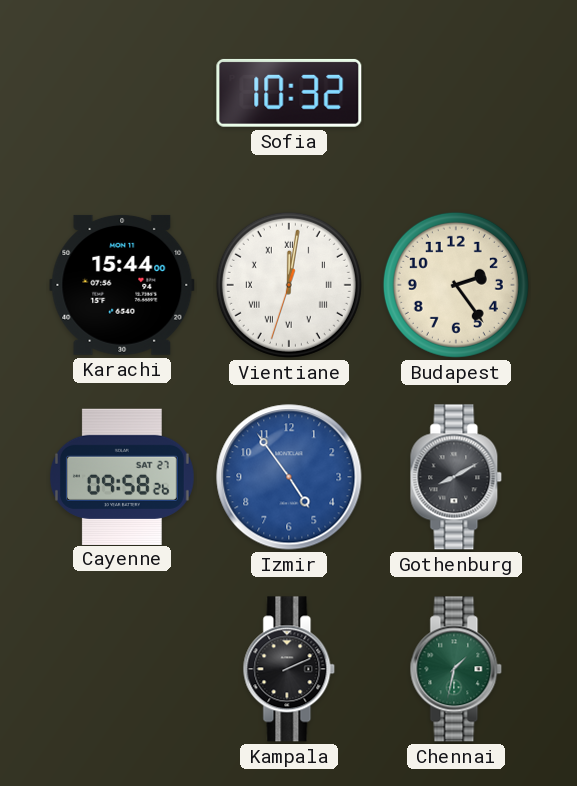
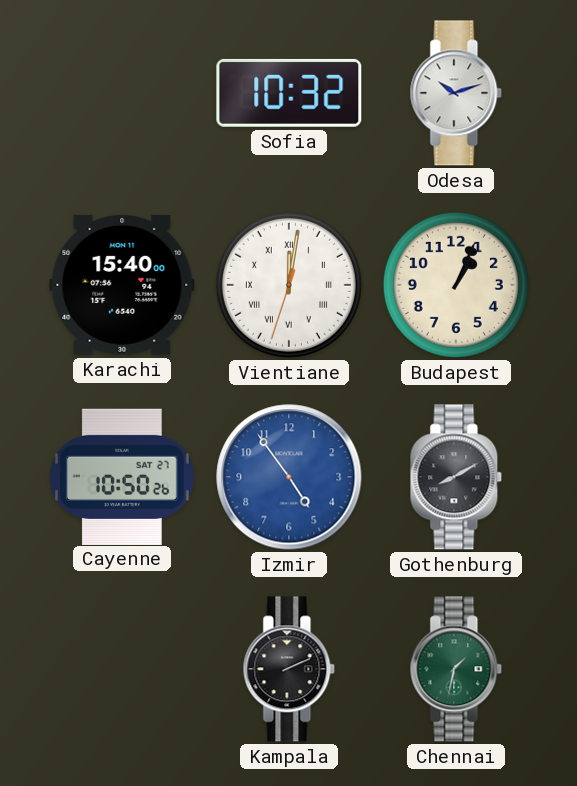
Odesa: none -> 10:12
Karachi: 15:44 -> 15:40
Budapest: 2:24 -> 1:04
Cayenne: 09:58 -> 10:50
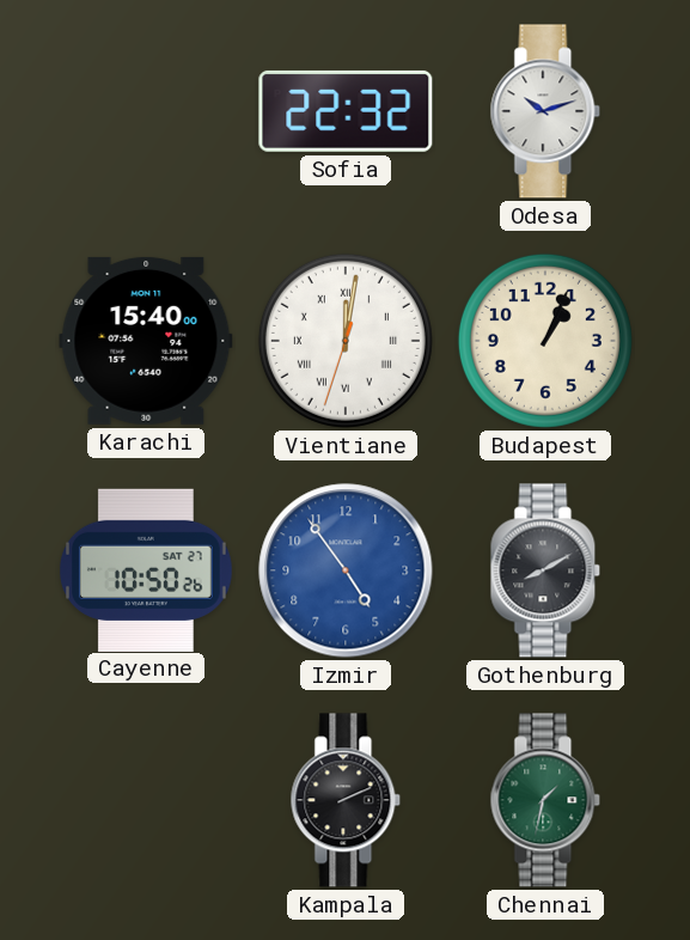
Sofia: 10:32 -> 22:32
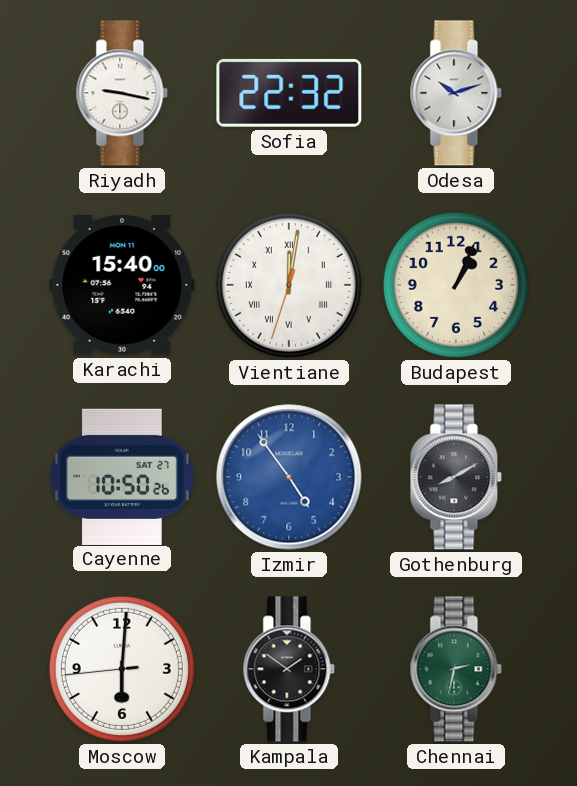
Riyadh: none -> 9:17
Moscow: none -> 6:00
Kampala: 2:11 -> 1:51
Chennai: 1:32 -> 2:32
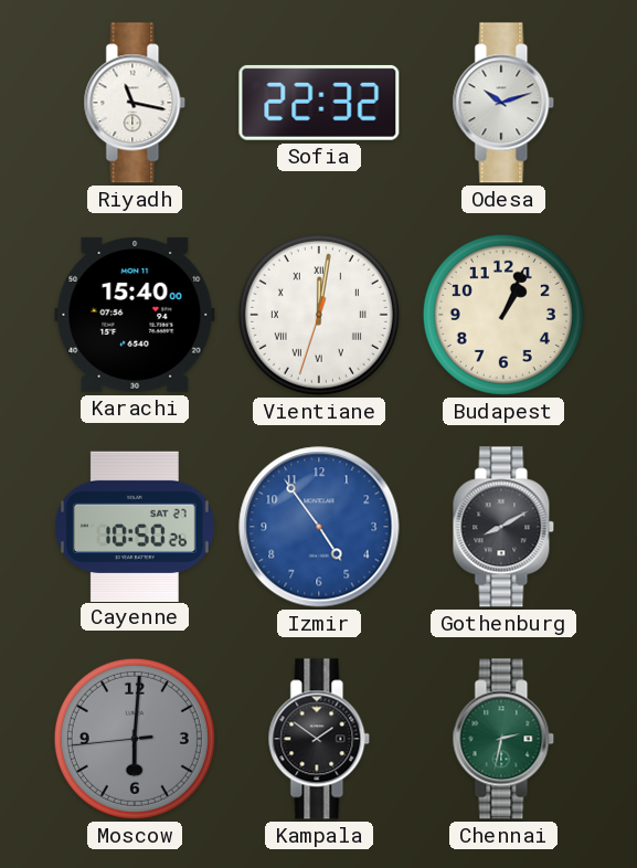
Riyadh: 9:17 -> 11:17
Moscow dial: white -> grey
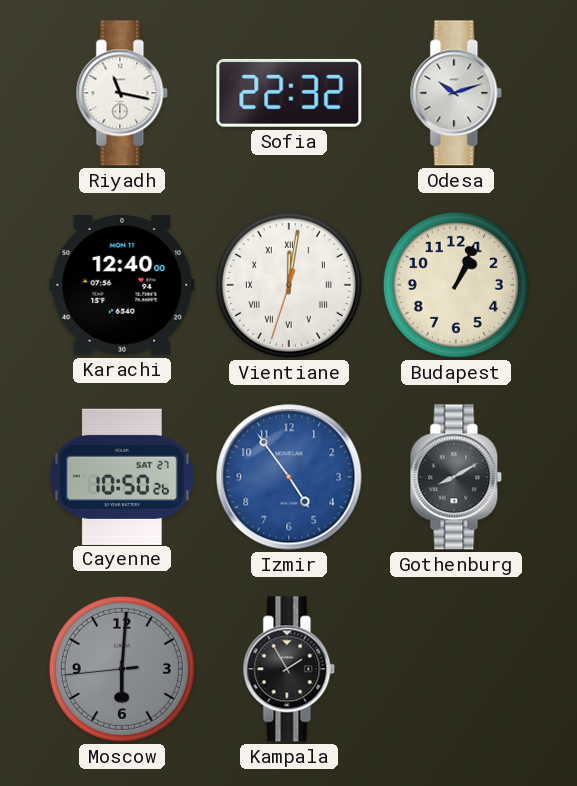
Karachi: 15:40 -> 12:40
Kampala: 1:51 -> 1:55
Chennai: 2:32 -> none
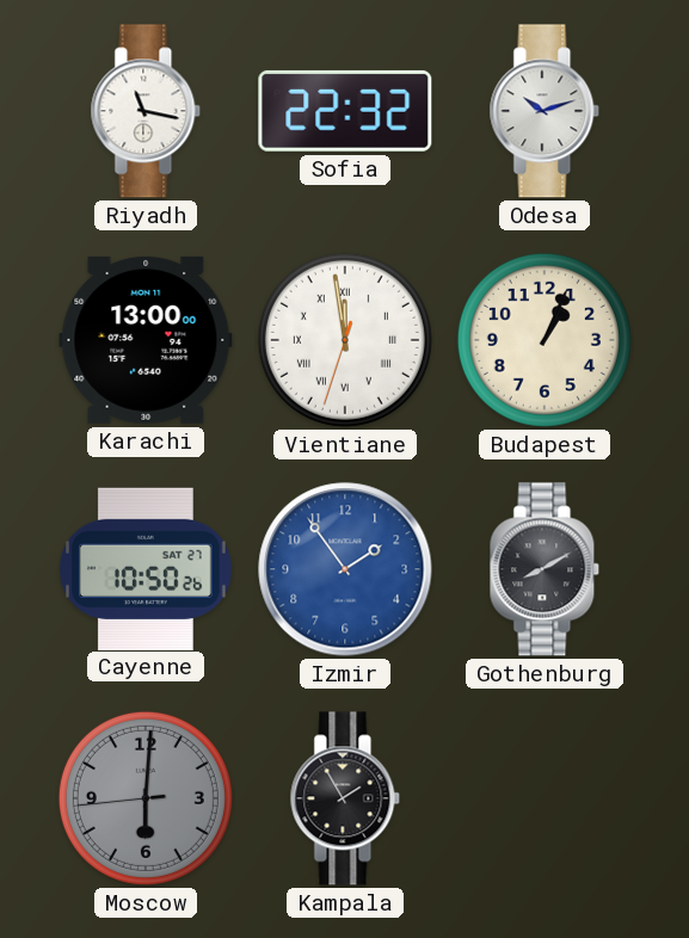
Karachi: 12:40 -> 13:00
Vientiane: 12:01 -> 11:58
Izmir: 4:54 -> 1:54
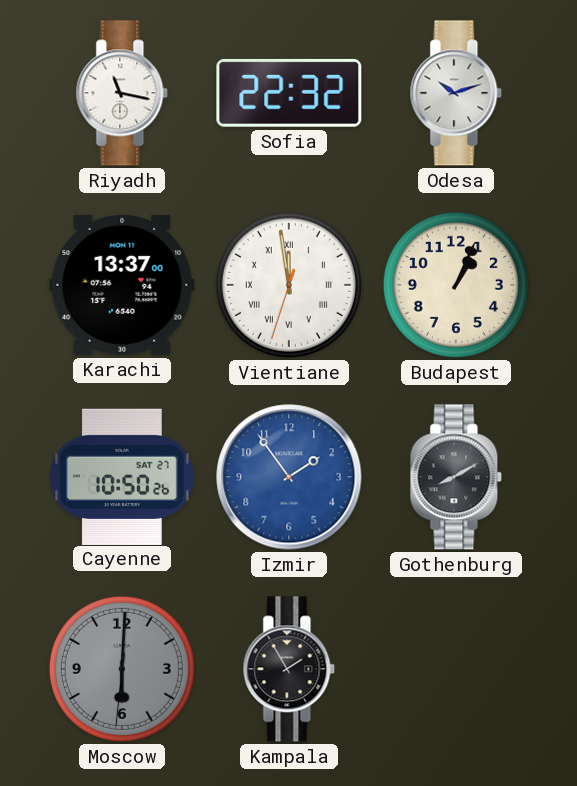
Karachi: 13:00 -> 13:37
Moscow: 6:00:44 -> 6:00:31
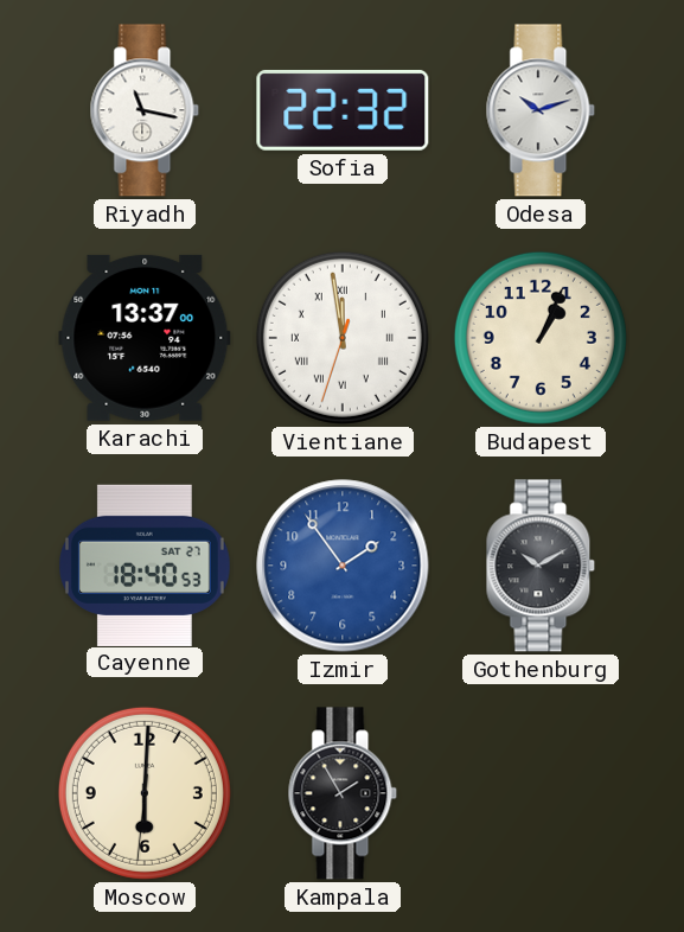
Cayenne: 10:50 -> 18:40
Gothenburg: 8:10 -> 10:10
Moscow dial: grey -> cream
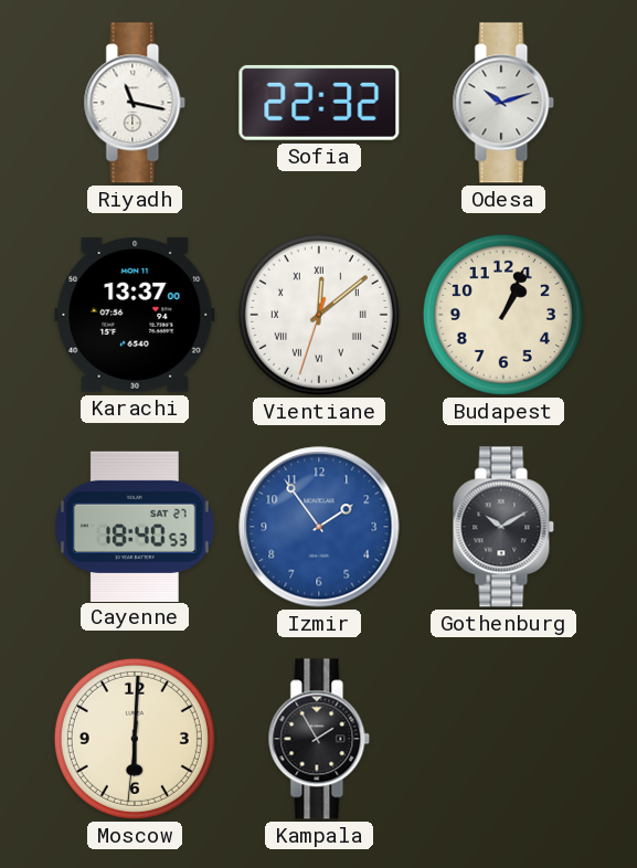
Vientiane: 11:58 -> 12:08
